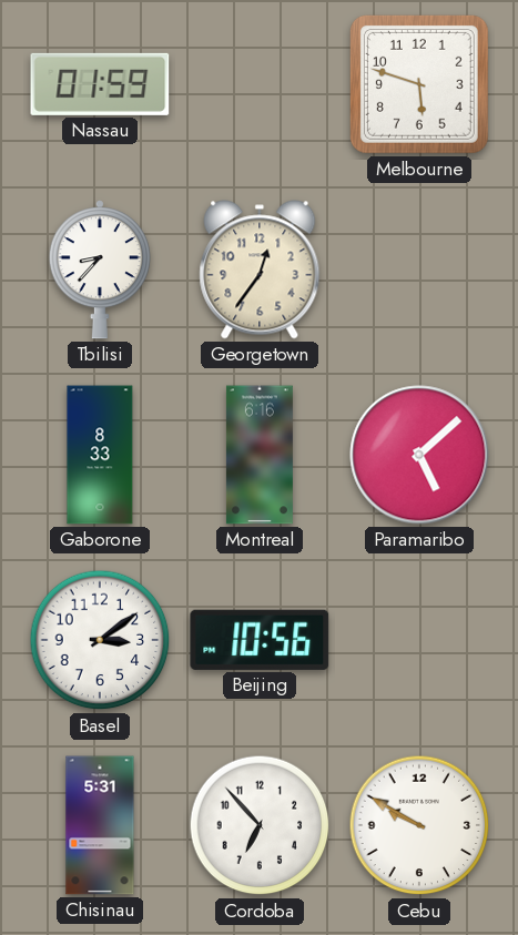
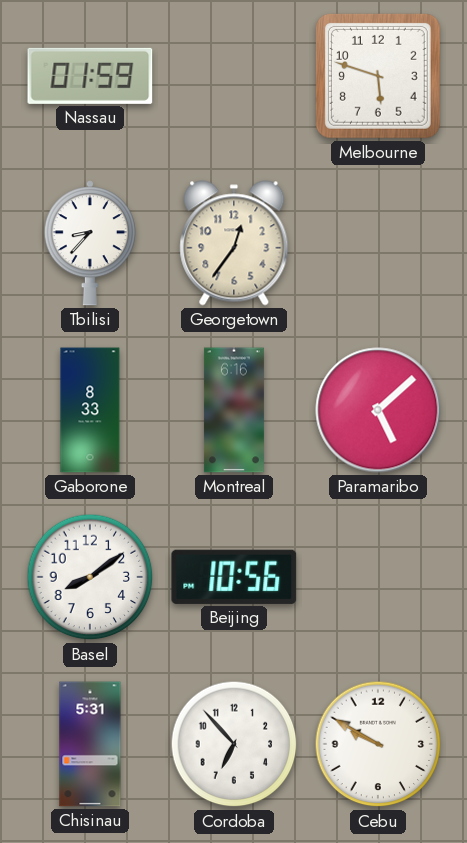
Basel: 3:09 -> 8:09
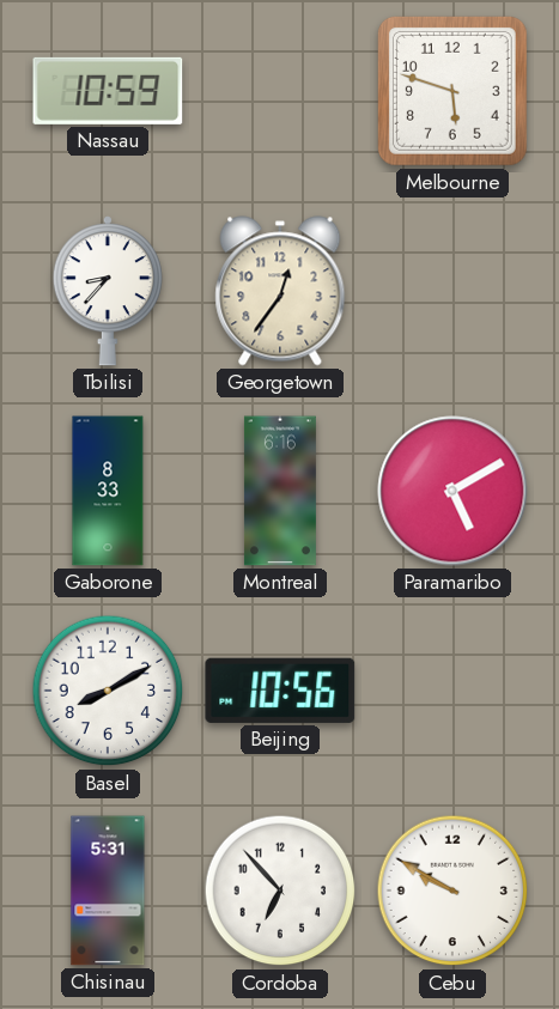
Nassau: 01:59 -> 10:59
Paramaribo: 5:08 -> 5:10
Basel: 8:09 -> 8:10
